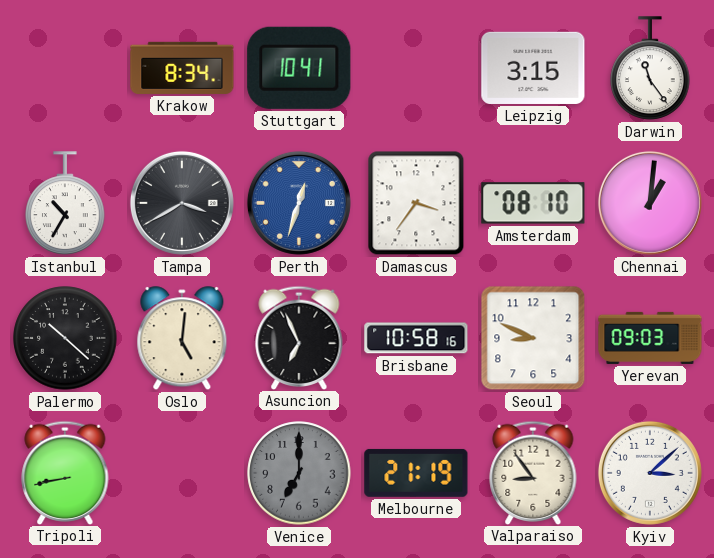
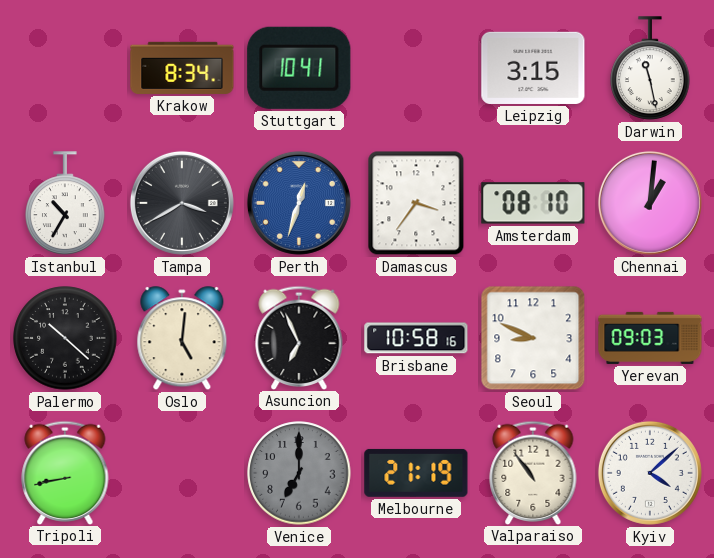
Darwin: 11:24 -> 11:28
Valparaiso: 8:54 -> 10:54
Kyiv: 3:08 -> 4:08
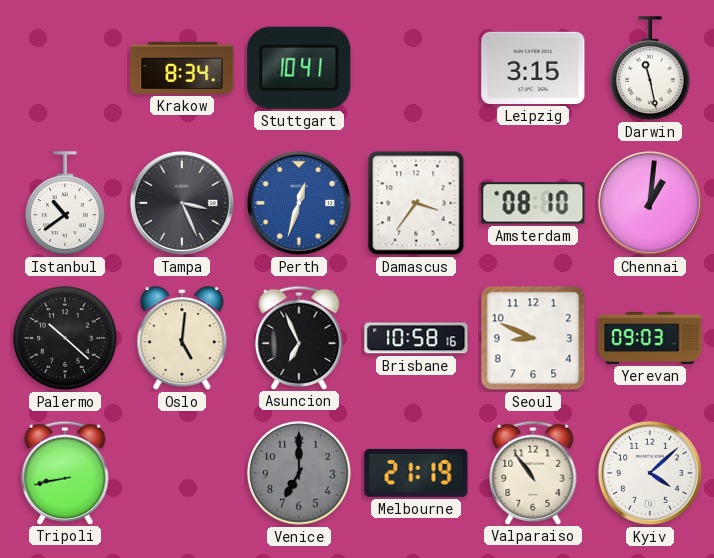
Istanbul: 10:35 -> 10:39
Tampa: 3:40 -> 3:26
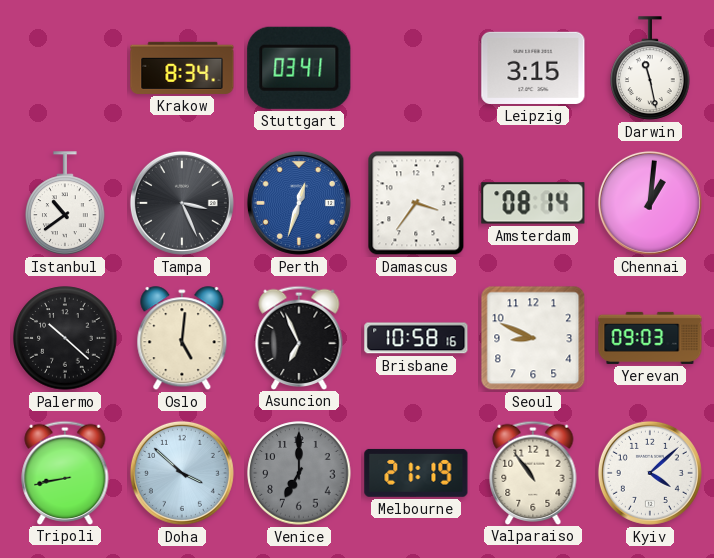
Stuttgart: 10:41 -> 03:41
Amsterdam: 08:10 -> 08:14
Doha: none -> 3:52
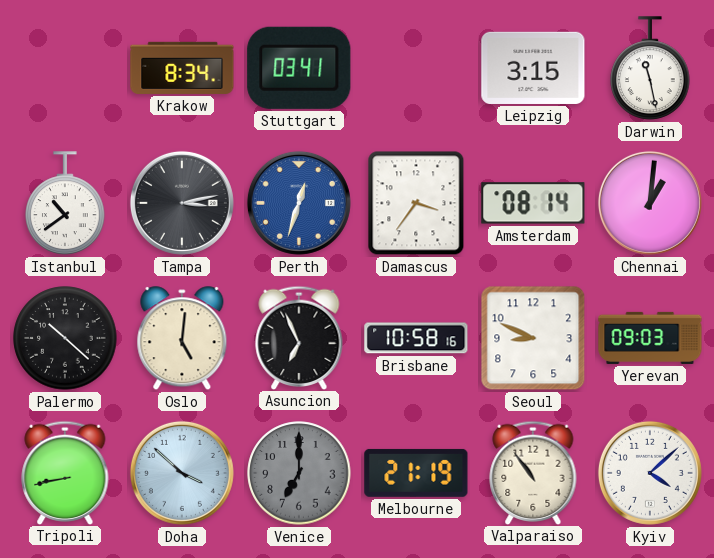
Tampa: 3:26 -> 3:13
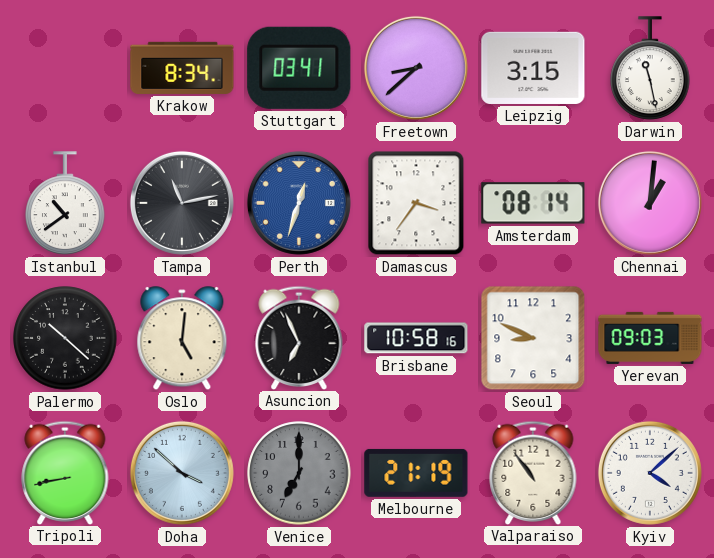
Freetown: none -> 8:38
Tampa: 3:13 -> 11:13
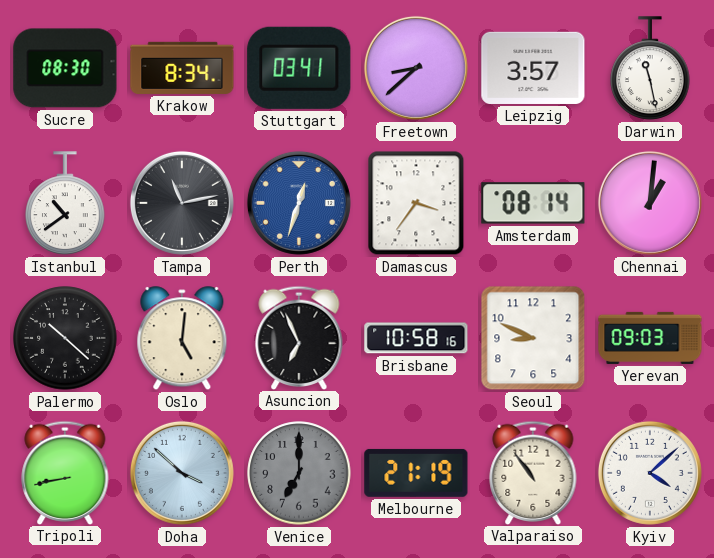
Sucre: none -> 08:30
Leipzig: 3:15 -> 3:57
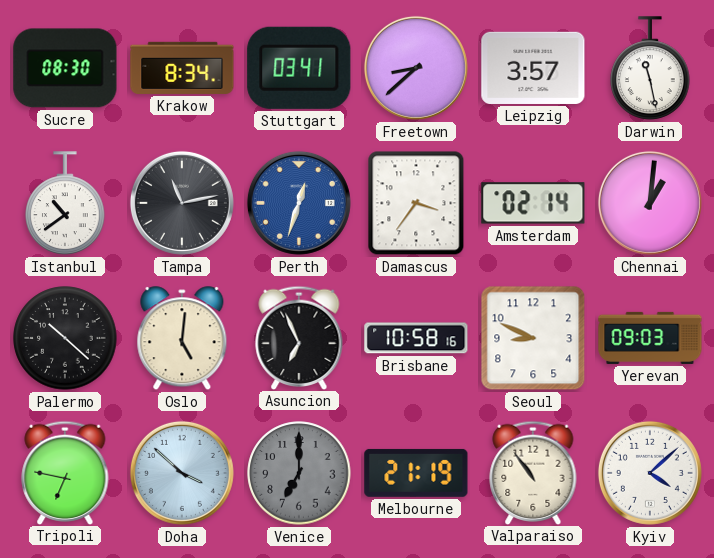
Amsterdam: 08:14 -> 02:14
Tripoli: 8:43 -> 6:47
